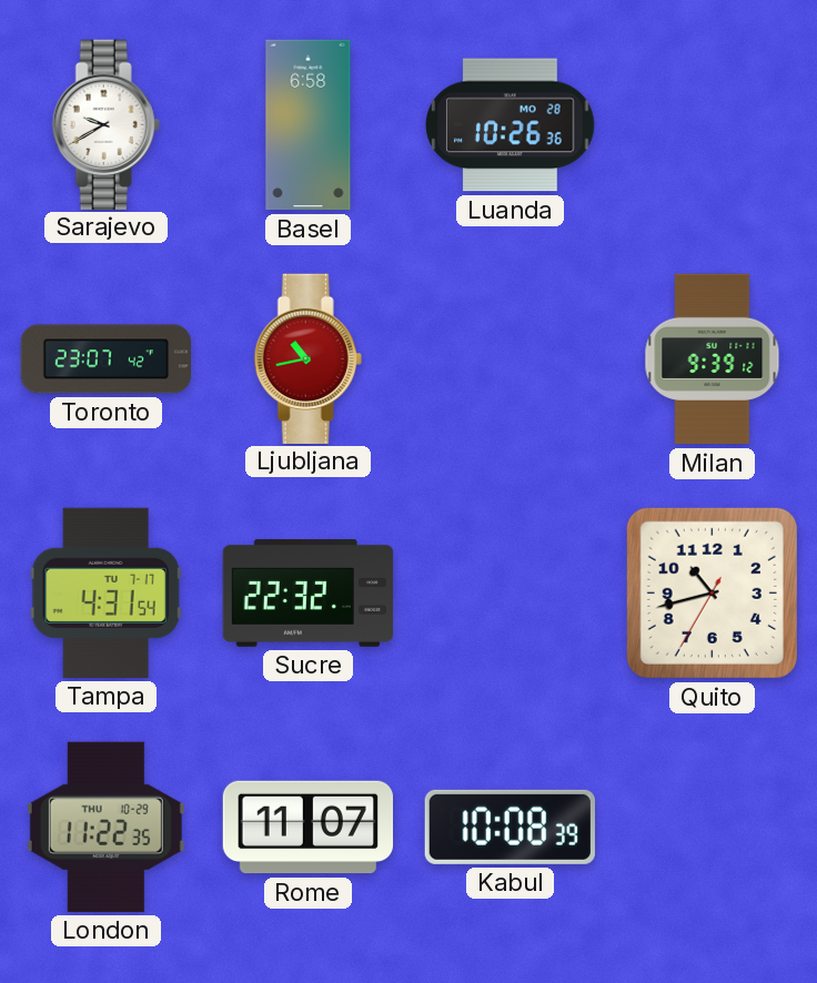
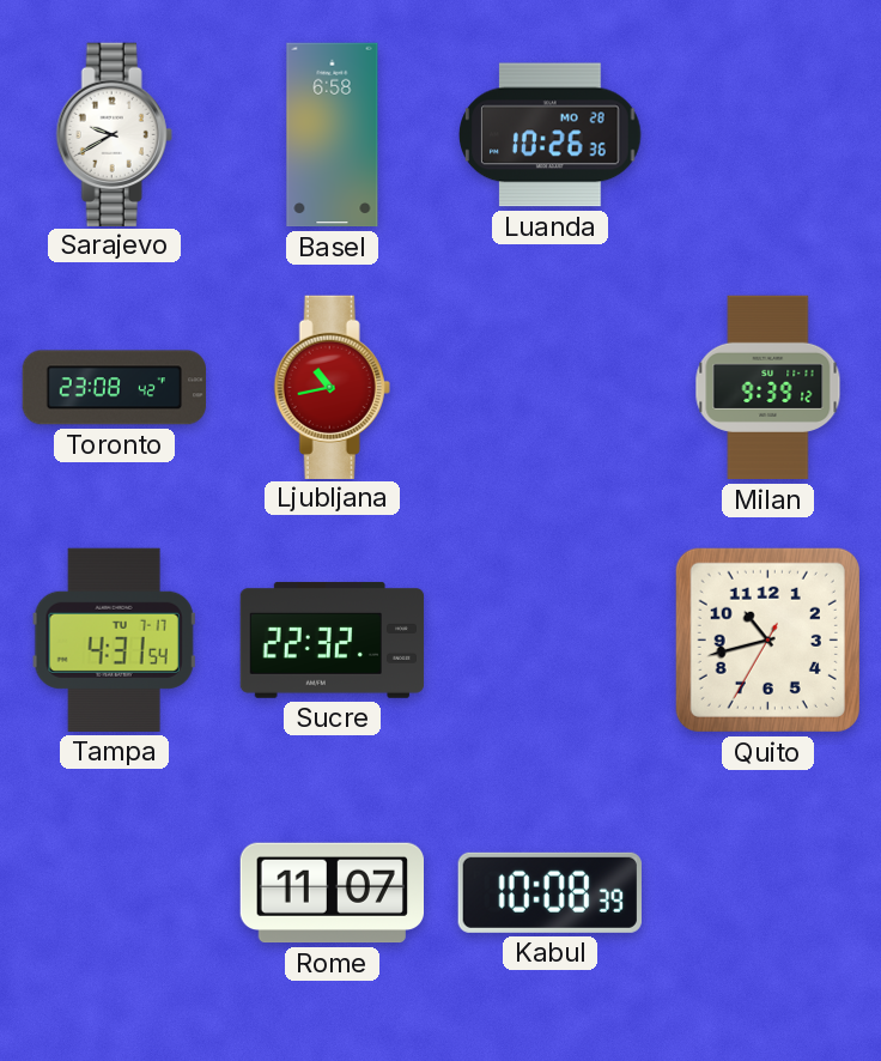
Toronto: 23:07 -> 23:08
London: 11:22 -> none
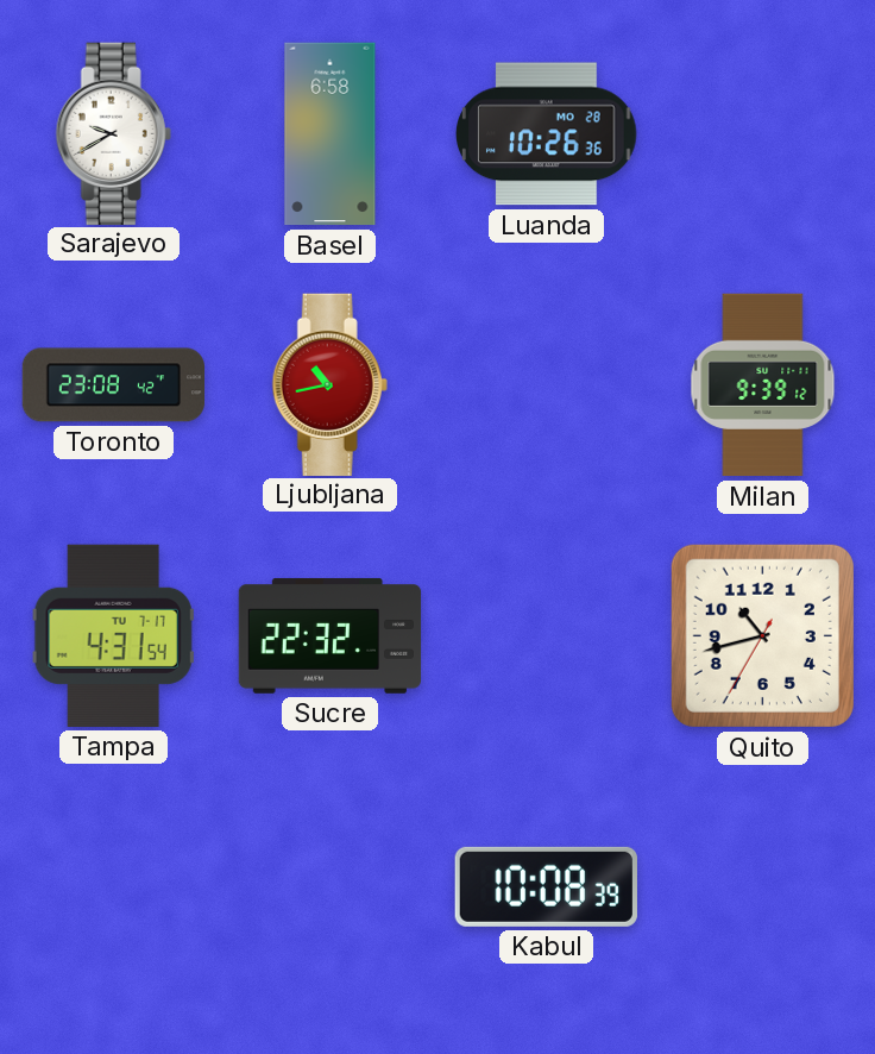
Rome: 11:07 -> none
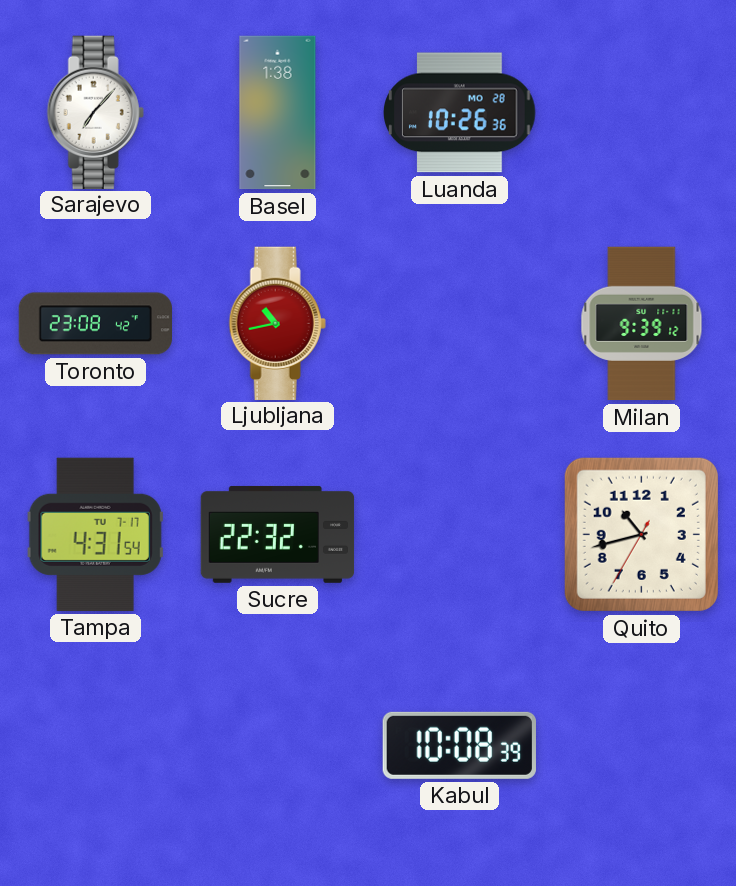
Sarajevo: 9:40 -> 7:07
Basel: 6:58 -> 1:38
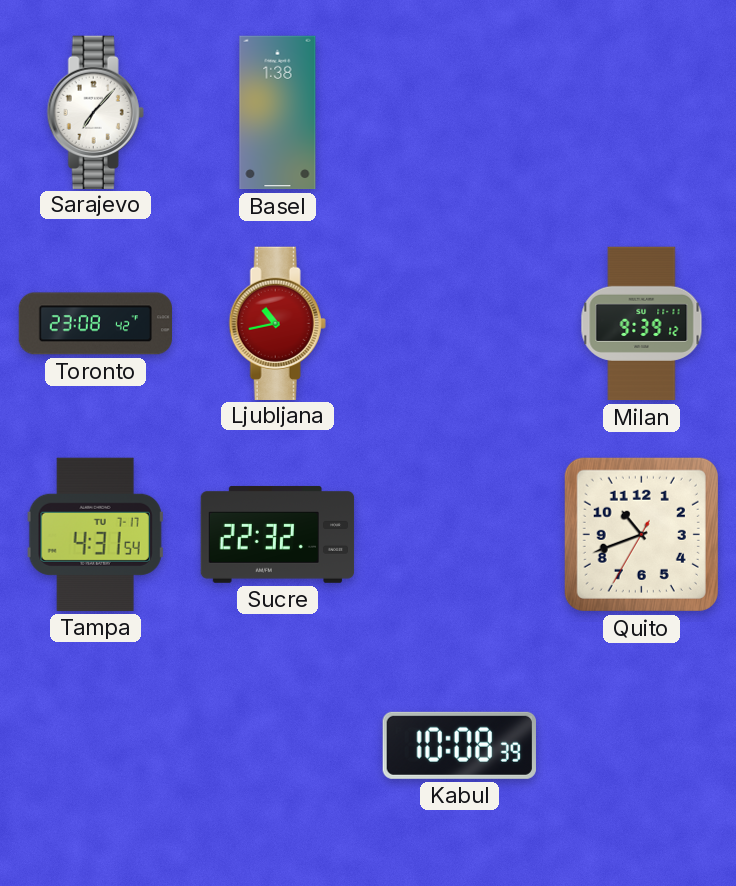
Luanda: 10:26 -> none
Quito: 10:42 -> 10:41
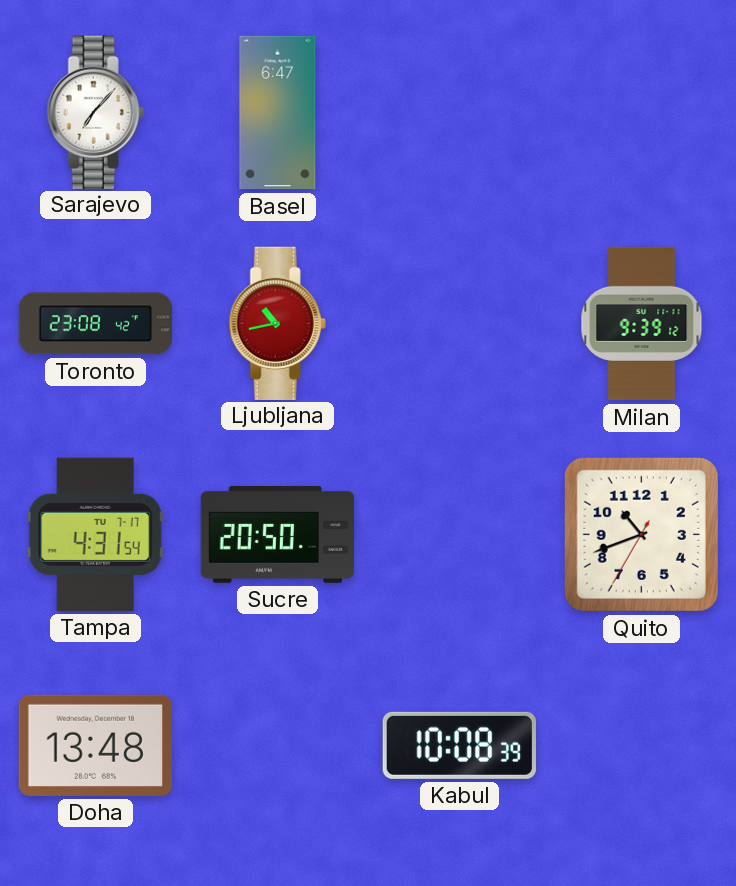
Basel: 1:38 -> 6:47
Sucre: 22:32 -> 20:50
Doha: none -> 13:48
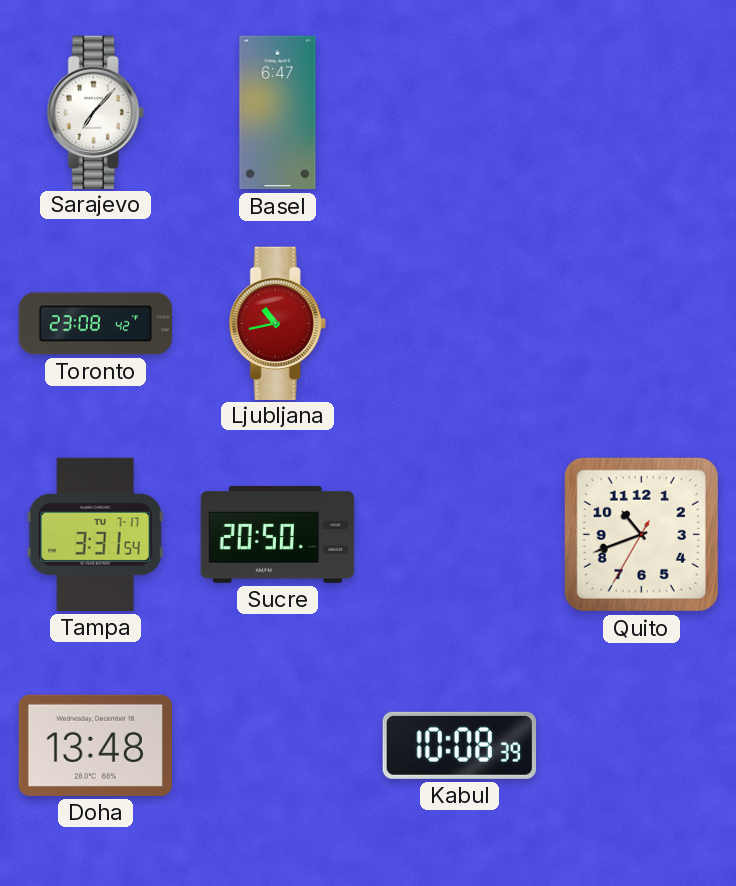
Milan: 9:39 -> none
Tampa: 4:31 -> 3:31
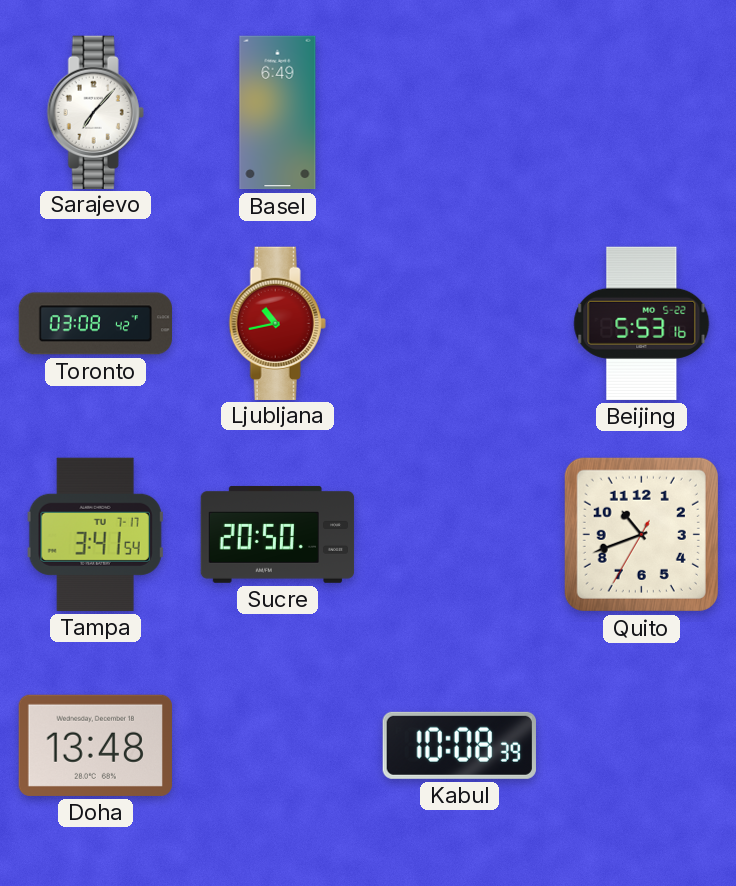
Basel: 6:47 -> 6:49
Toronto: 23:08 -> 03:08
Beijing: none -> 5:53
Tampa: 3:31 -> 3:41
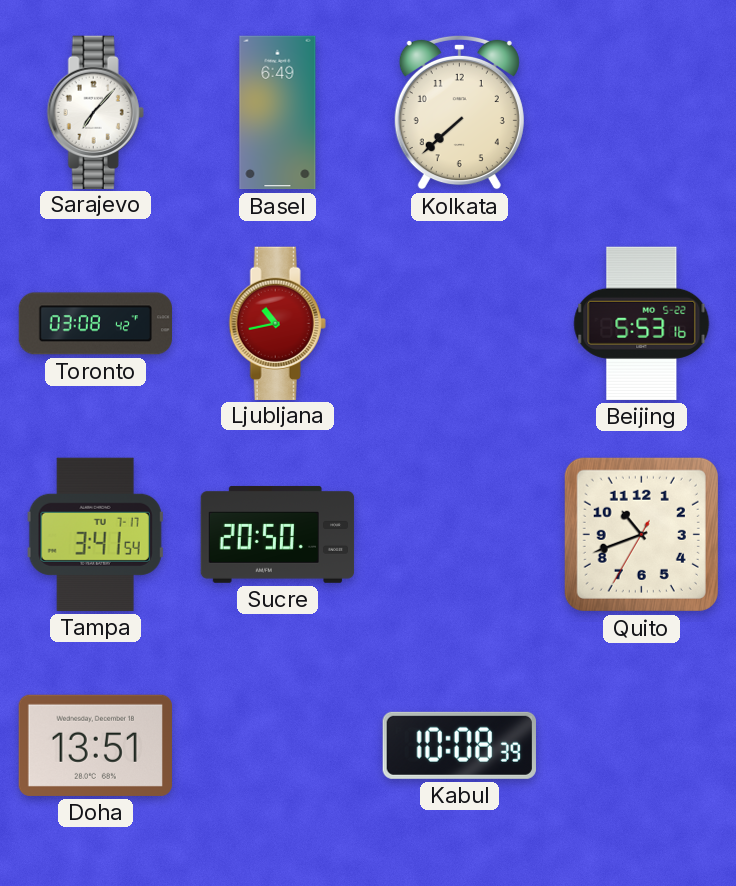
Kolkata: none -> 7:38
Doha: 13:48 -> 13:51
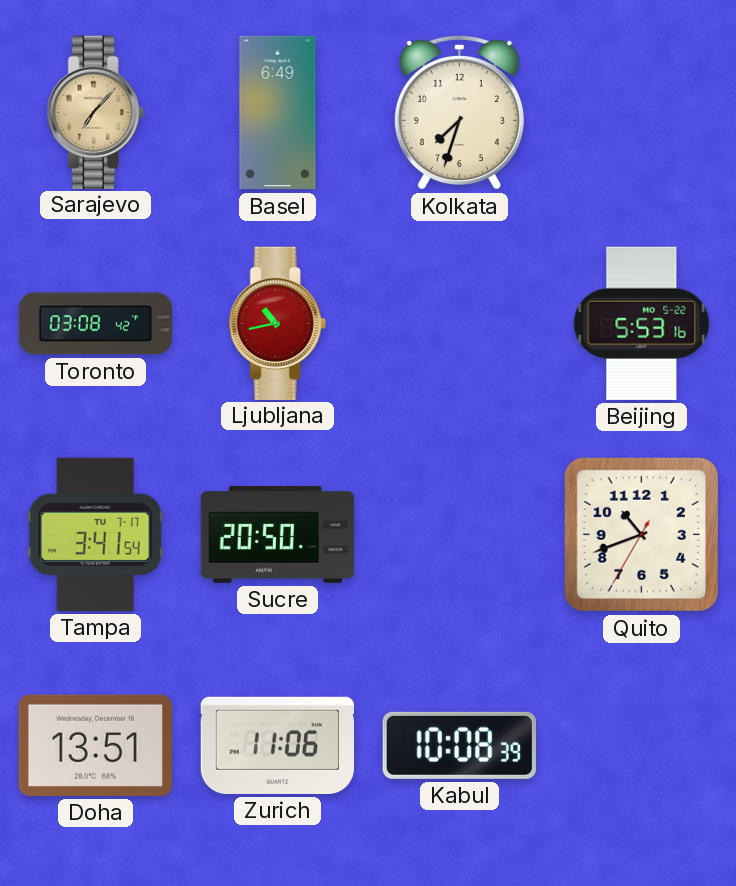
Sarajevo dial: white -> champagne
Kolkata: 7:38 -> 7:33
Zurich: none -> 11:06
